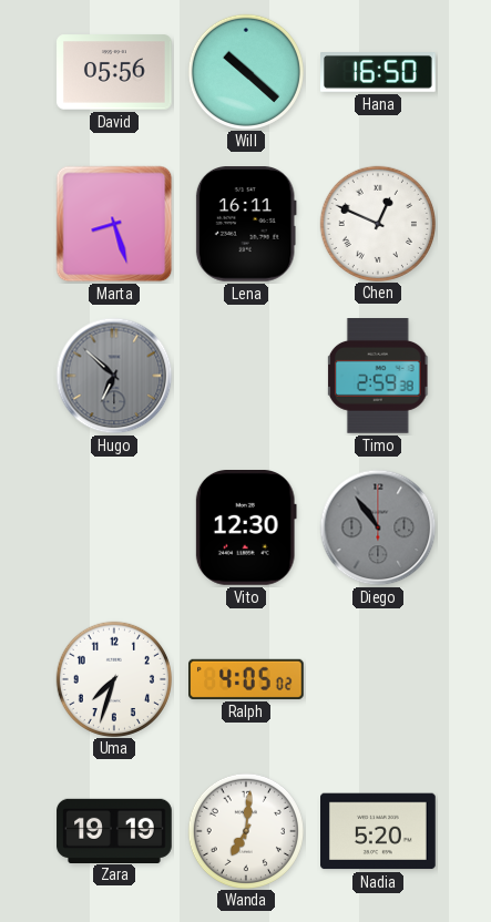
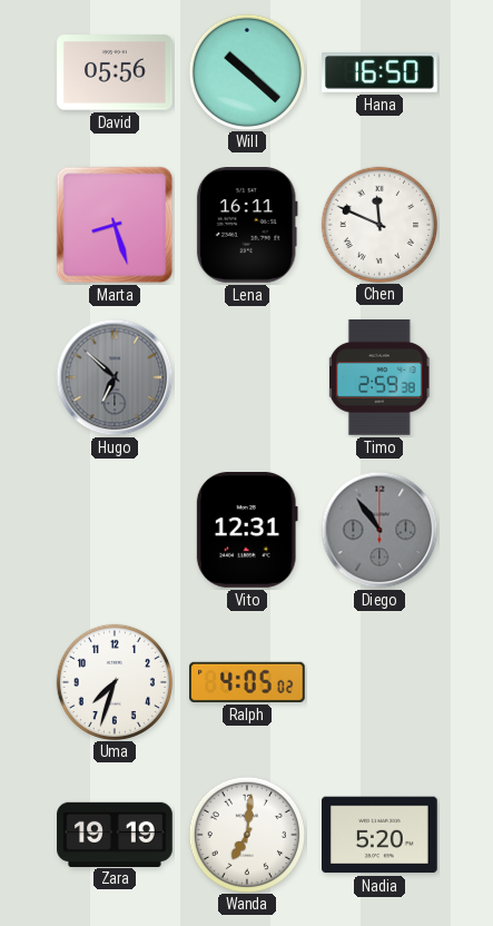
Chen: 12:49 -> 11:49
Vito: 12:30 -> 12:31
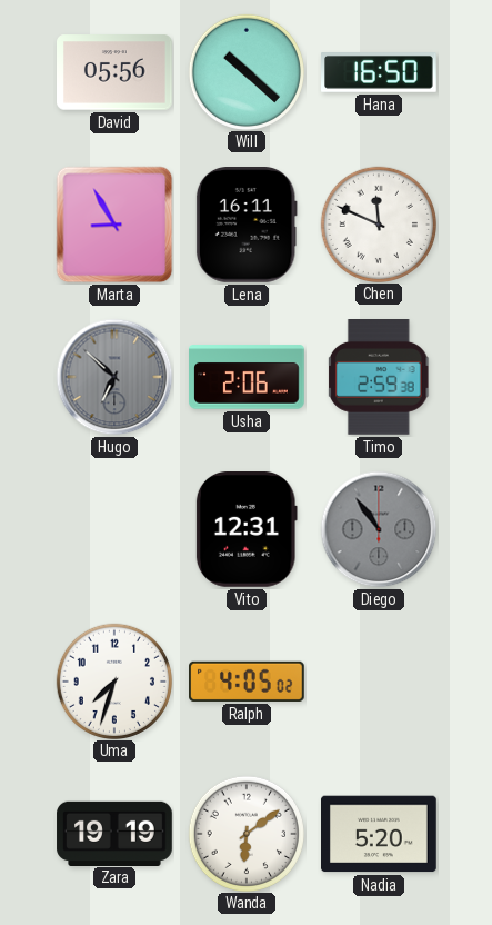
Marta: 8:27 -> 8:55
Usha: none -> 2:06
Wanda: 7:01 -> 6:09
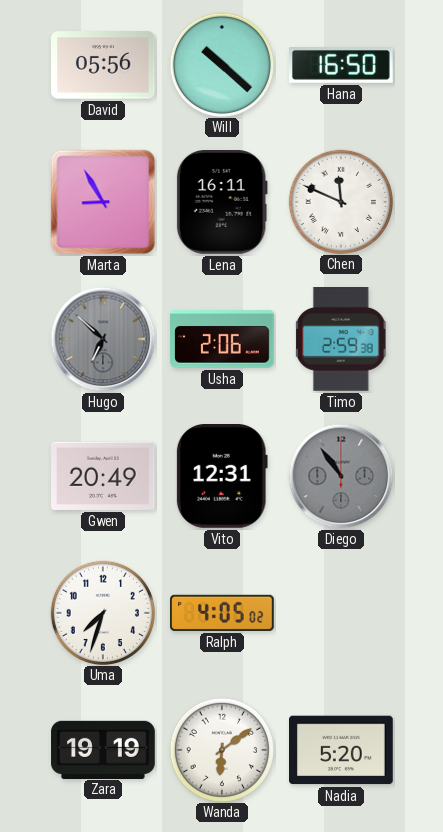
Gwen: none -> 20:49
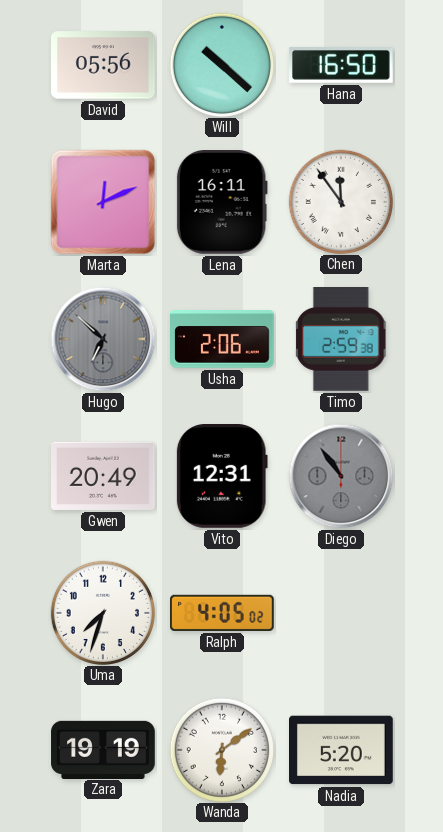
Marta: 8:55 -> 12:11
Chen: 11:49 -> 11:54
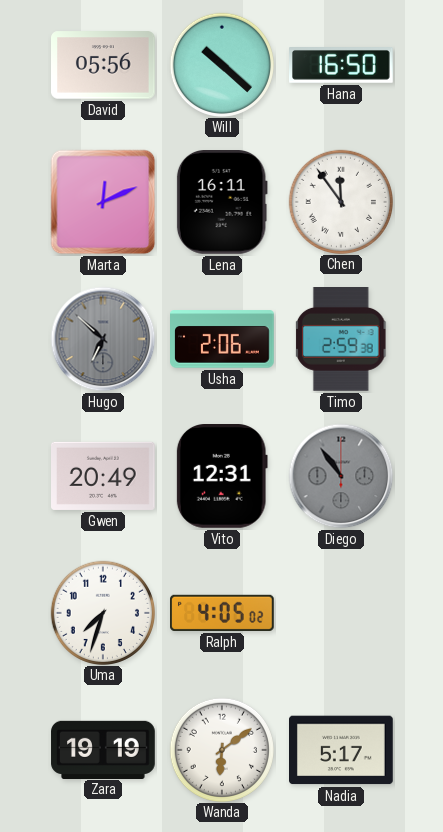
Nadia: 5:20 -> 5:17
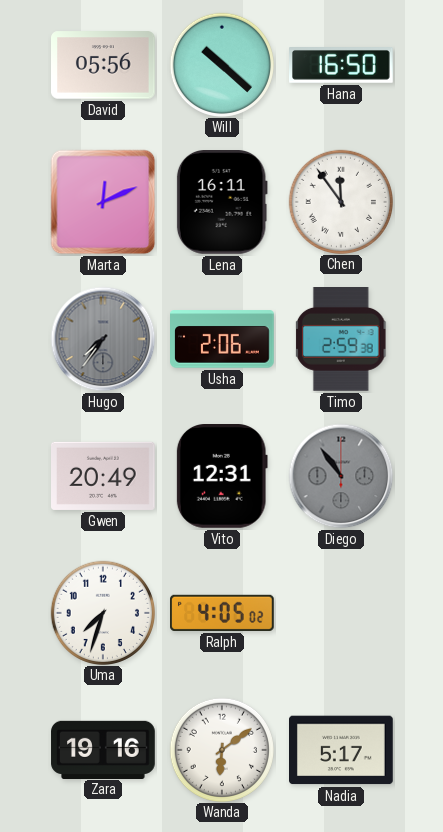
Hugo: 6:52 -> 7:36
Zara: 19:19 -> 19:16
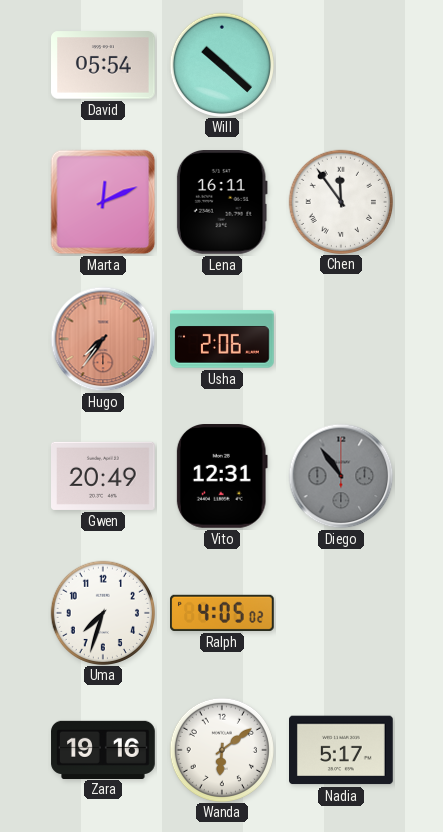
David: 05:56 -> 05:54
Hana: 16:50 -> none
Hugo dial: grey -> salmon
Timo: 2:59 -> none
